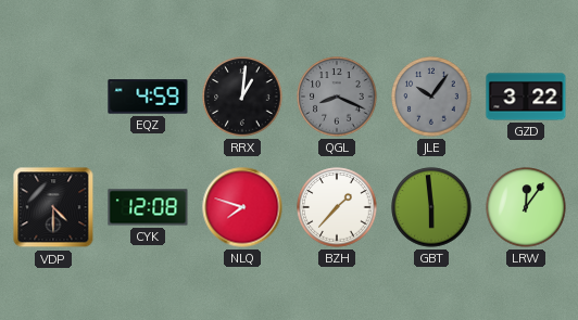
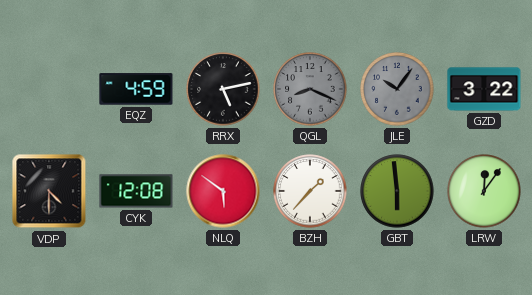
RRX: 1:01 -> 5:13
NLQ: 7:48 -> 5:51
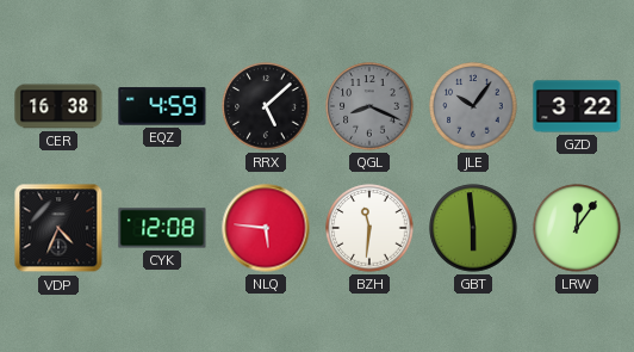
CER: none -> 16:38
RRX: 5:13 -> 5:08
VDP: 4:30 -> 4:34
NLQ: 5:51 -> 5:46
BZH: 1:37 -> 11:31
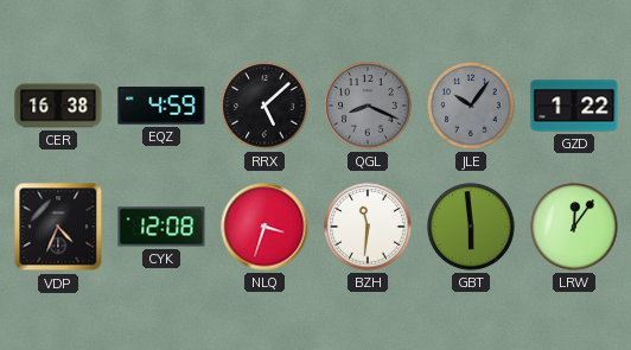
GZD: 3:22 -> 1:22
NLQ: 5:46 -> 3:33
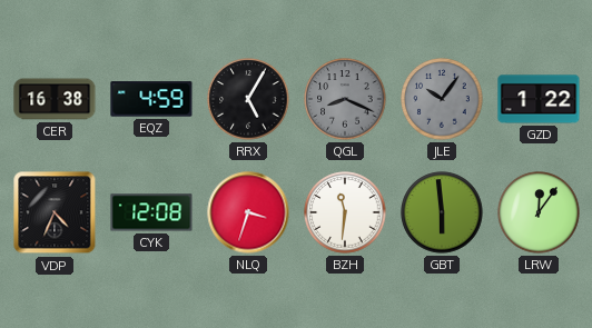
RRX: 5:08 -> 5:05
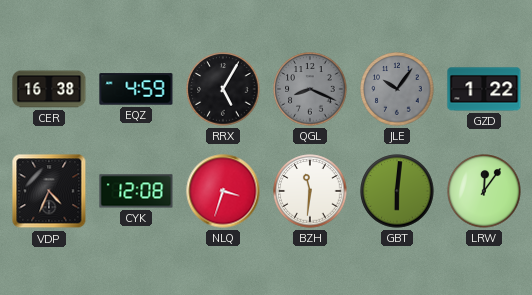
GBT: 5:59 -> 6:01
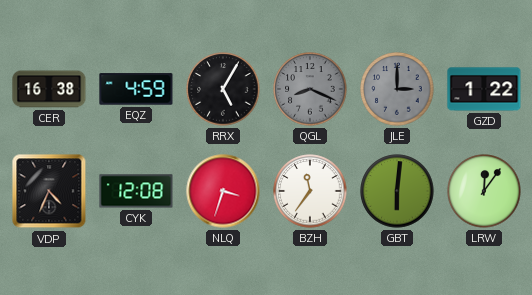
JLE: 10:06 -> 3:00
BZH: 11:31 -> 11:36
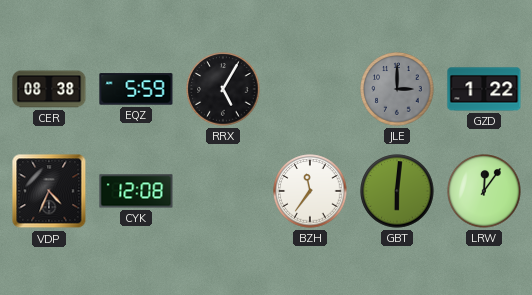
CER: 16:38 -> 08:38
EQZ: 4:59 -> 5:59
QGL: 8:19 -> none
NLQ: 3:33 -> none
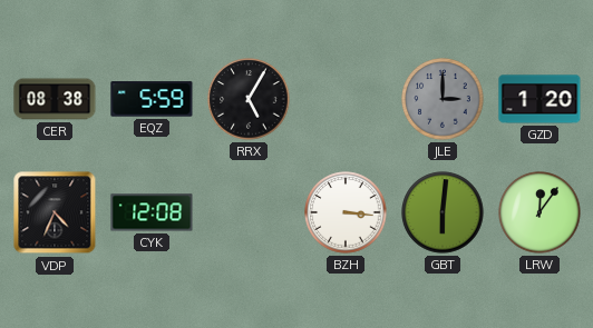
GZD: 1:22 -> 1:20
BZH: 11:36 -> 3:16
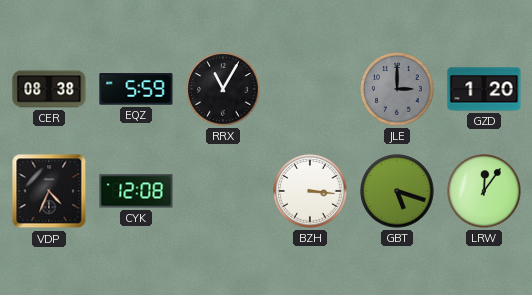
RRX: 5:05 -> 11:05
GBT: 6:01 -> 5:18
